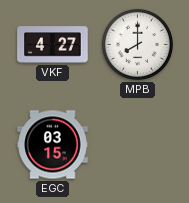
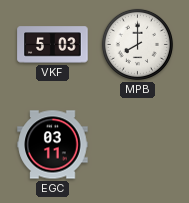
VKF: 4:27 -> 5:03
EGC: 03:15 -> 03:11
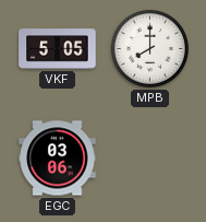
VKF: 5:03 -> 5:05
EGC: 03:11 -> 03:06
